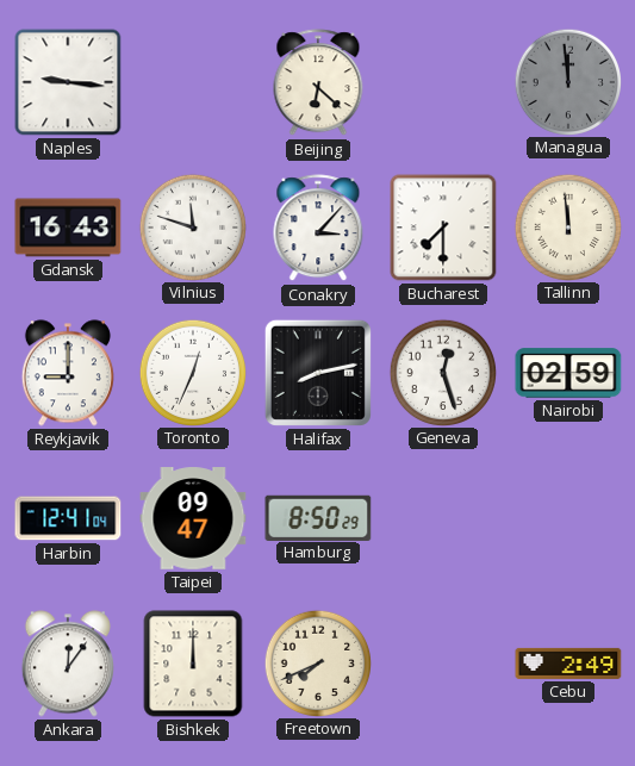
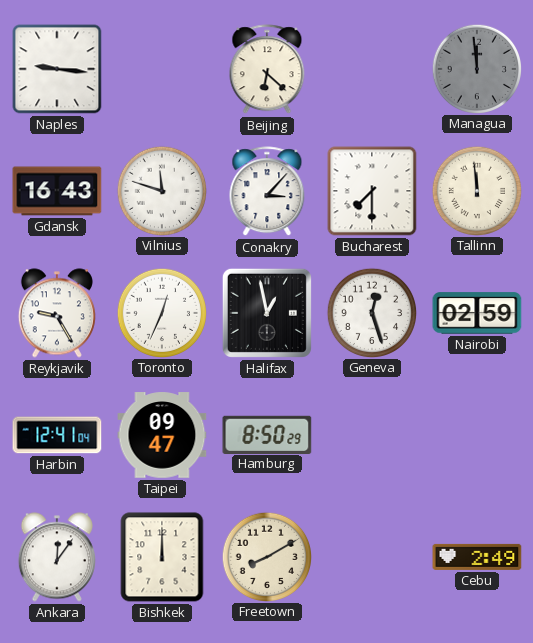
Reykjavik: 9:00 -> 9:25
Halifax: 8:13 -> 12:58
Freetown: 7:41 -> 8:10
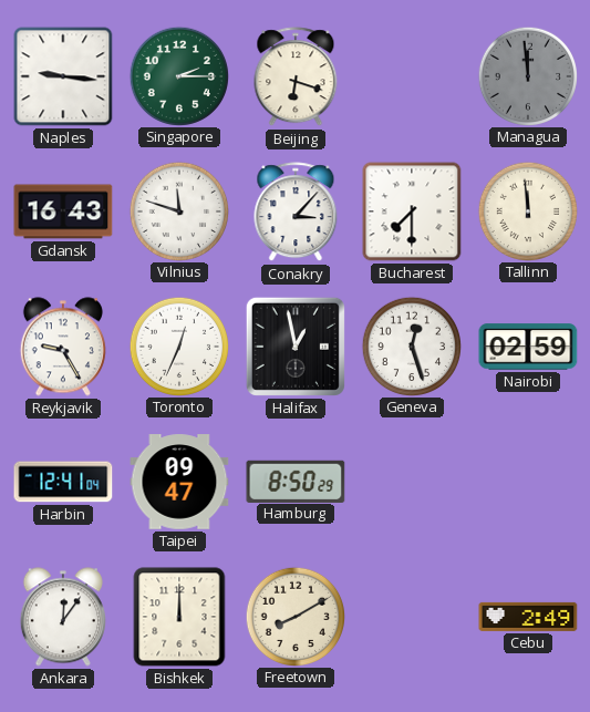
Singapore: none -> 2:15
Beijing: 6:22 -> 6:18
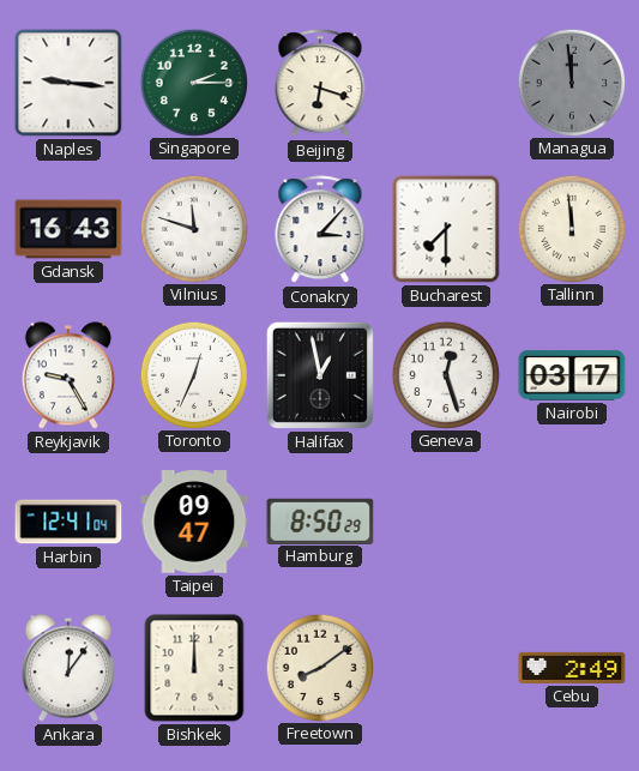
Nairobi: 02:59 -> 03:17
Freetown: 8:10 -> 8:09
